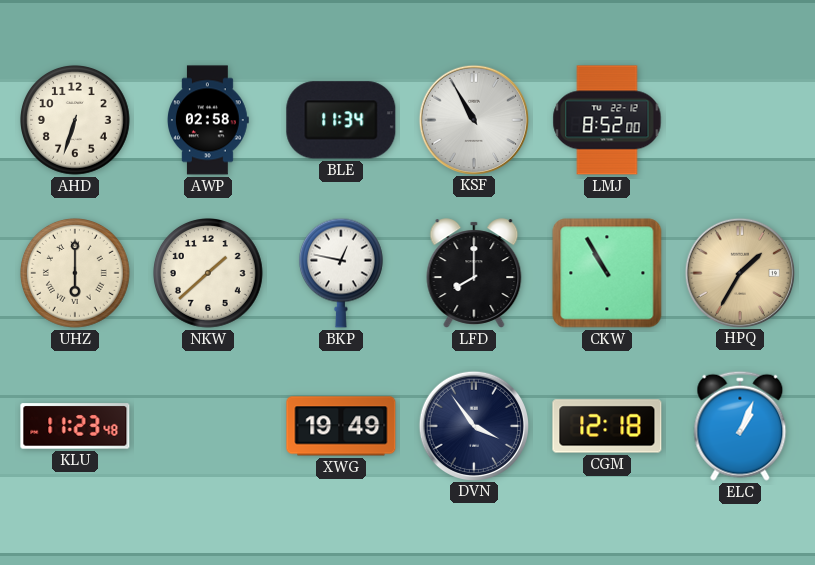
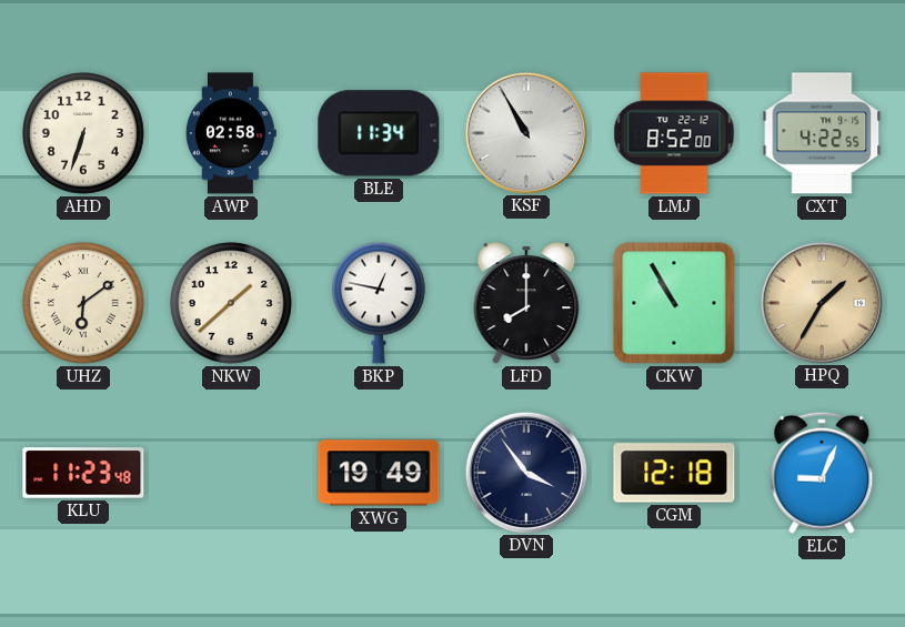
CXT: none -> 4:22
UHZ: 6:00 -> 6:09
ELC: 1:04 -> 9:04
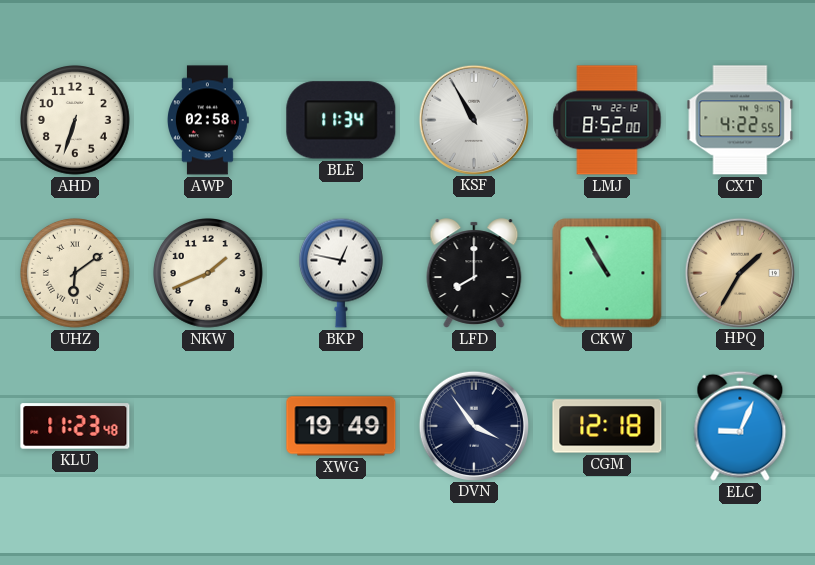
NKW: 1:38 -> 1:41
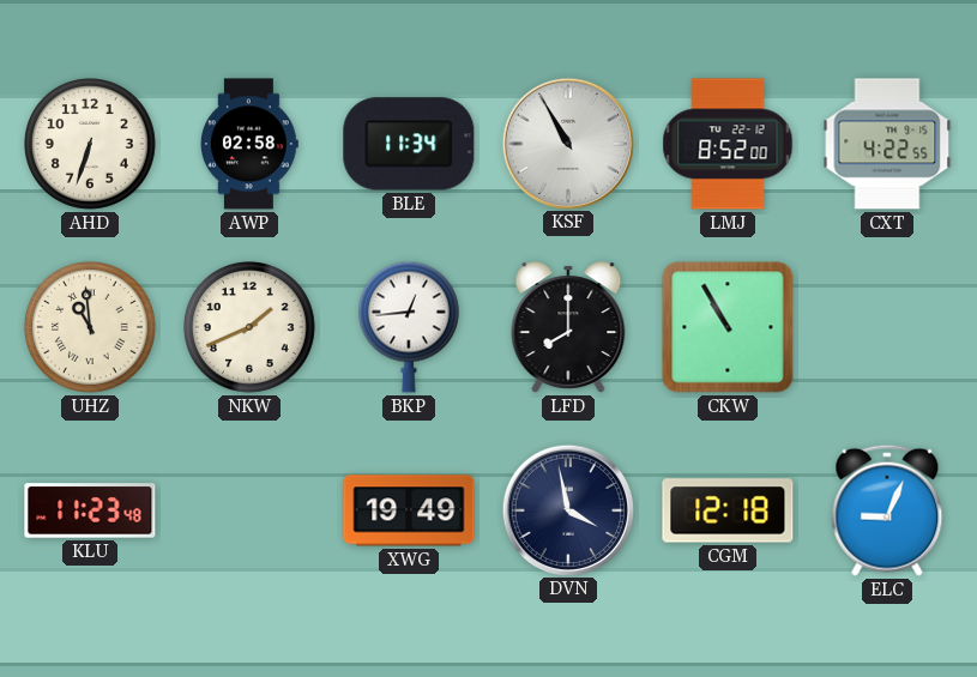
UHZ: 6:09 -> 10:59
BKP: 12:47 -> 12:44
HPQ: 1:35 -> none
DVN: 3:54 -> 3:58
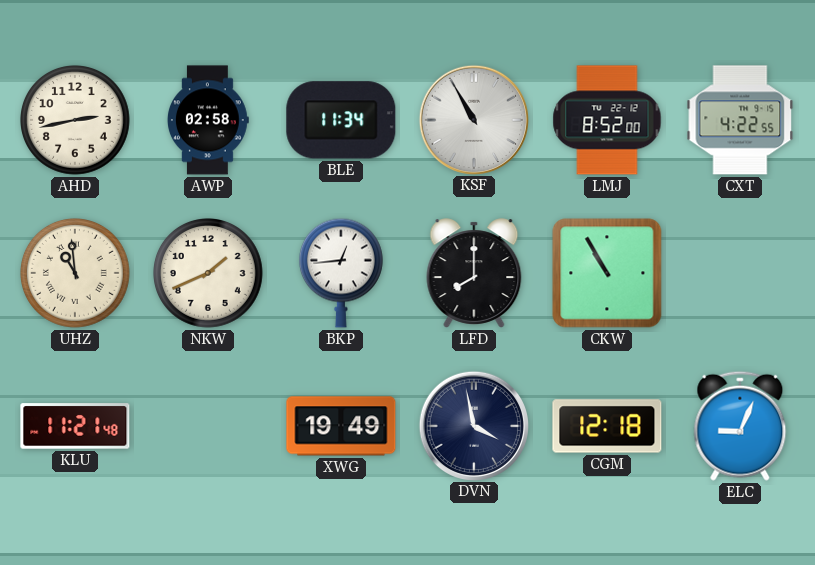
AHD: 6:33 -> 2:43
KLU: 11:23 -> 11:21
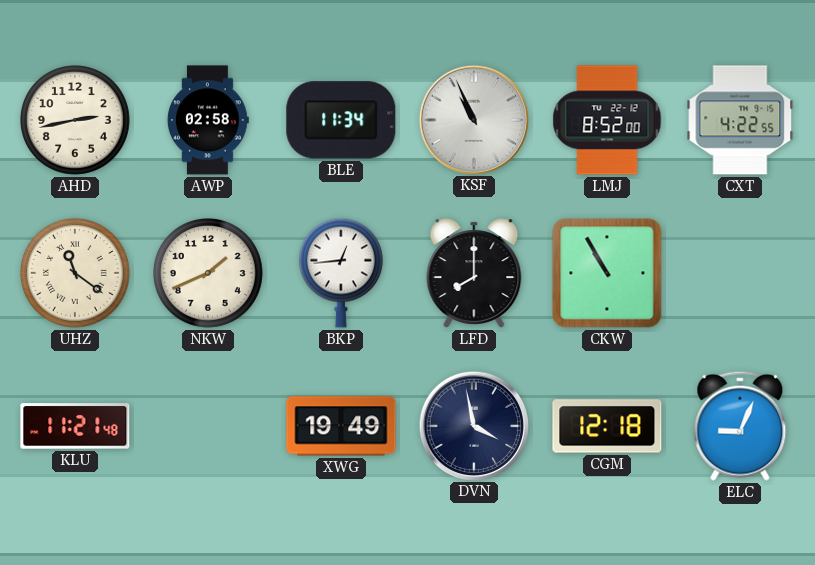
KSF: 10:55 -> 10:56
UHZ: 10:59 -> 11:21
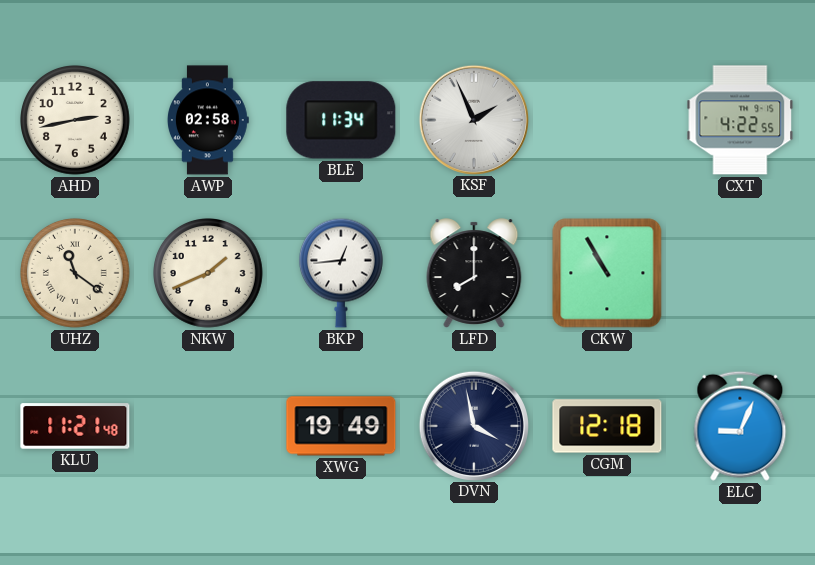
KSF: 10:56 -> 1:56
LMJ: 8:52 -> none
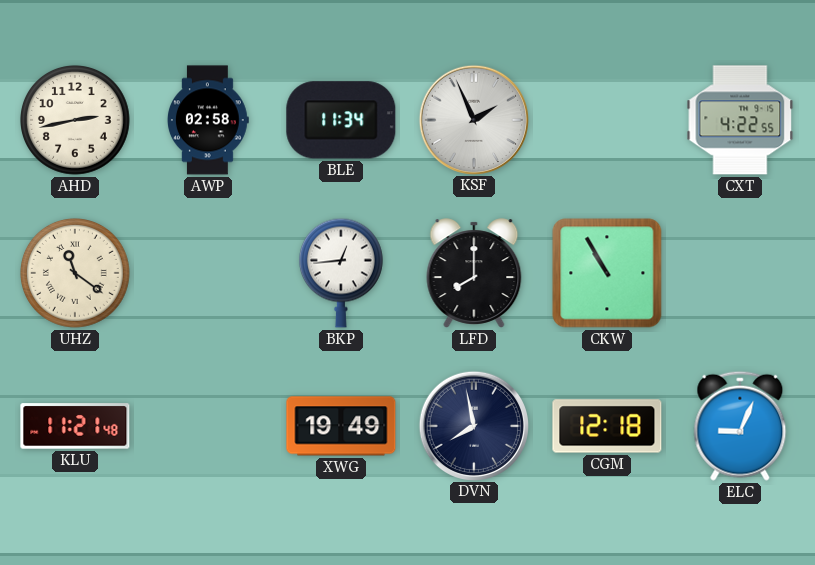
NKW: 1:41 -> none
DVN: 3:58 -> 7:58
